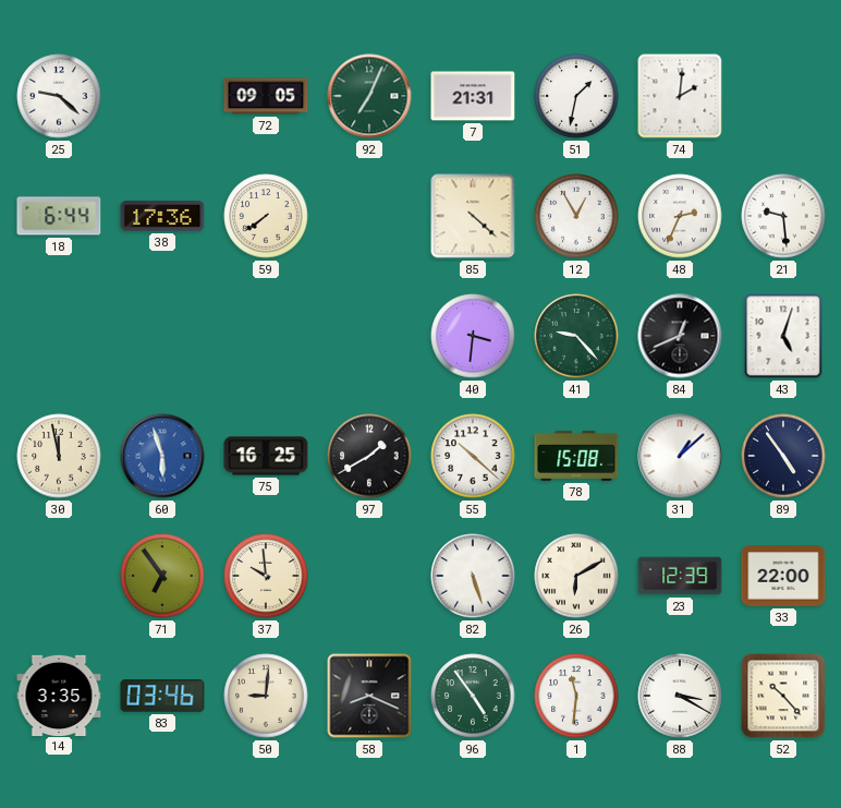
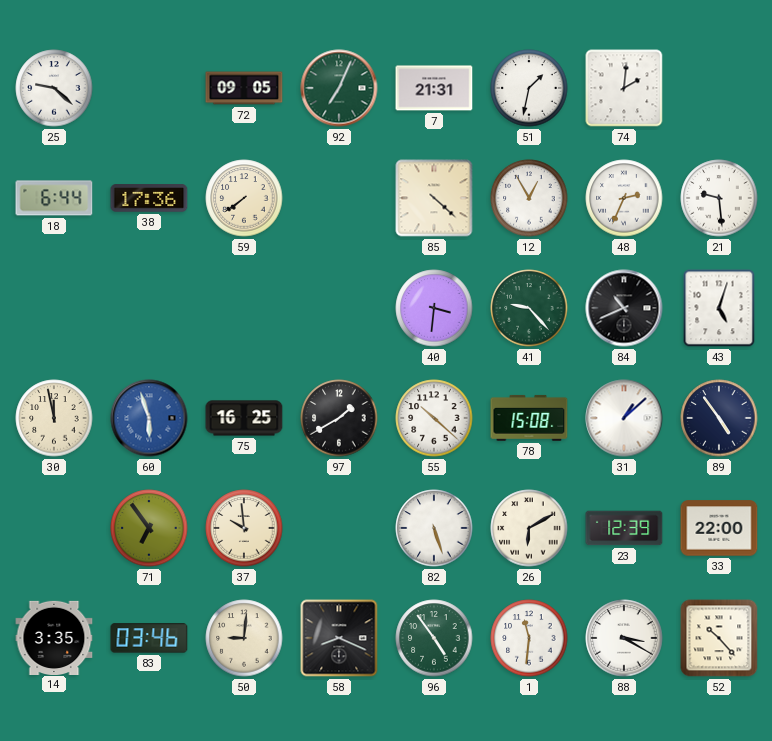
84: 12:41 -> 10:41
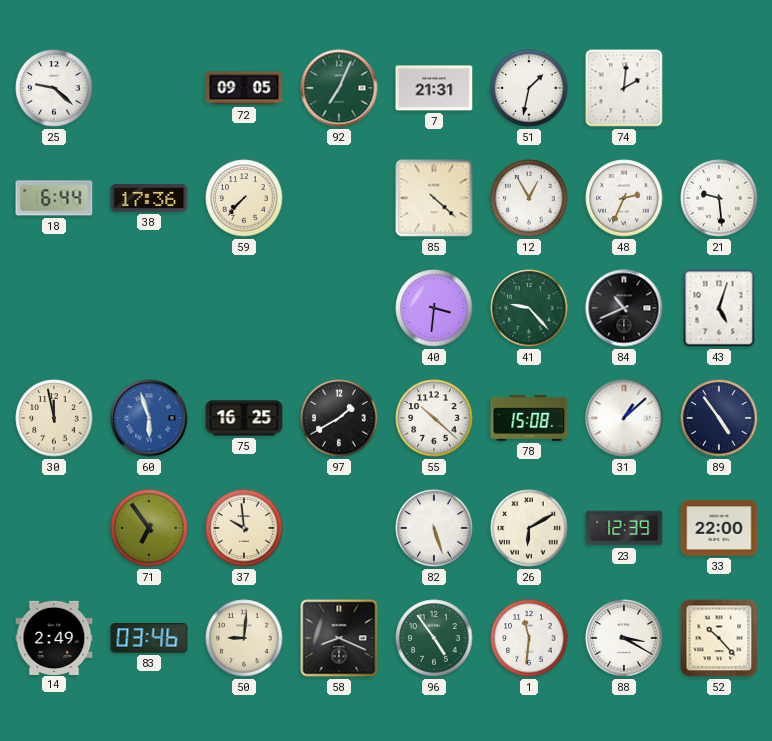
59: 7:39 -> 7:37
14: 3:35 -> 2:49
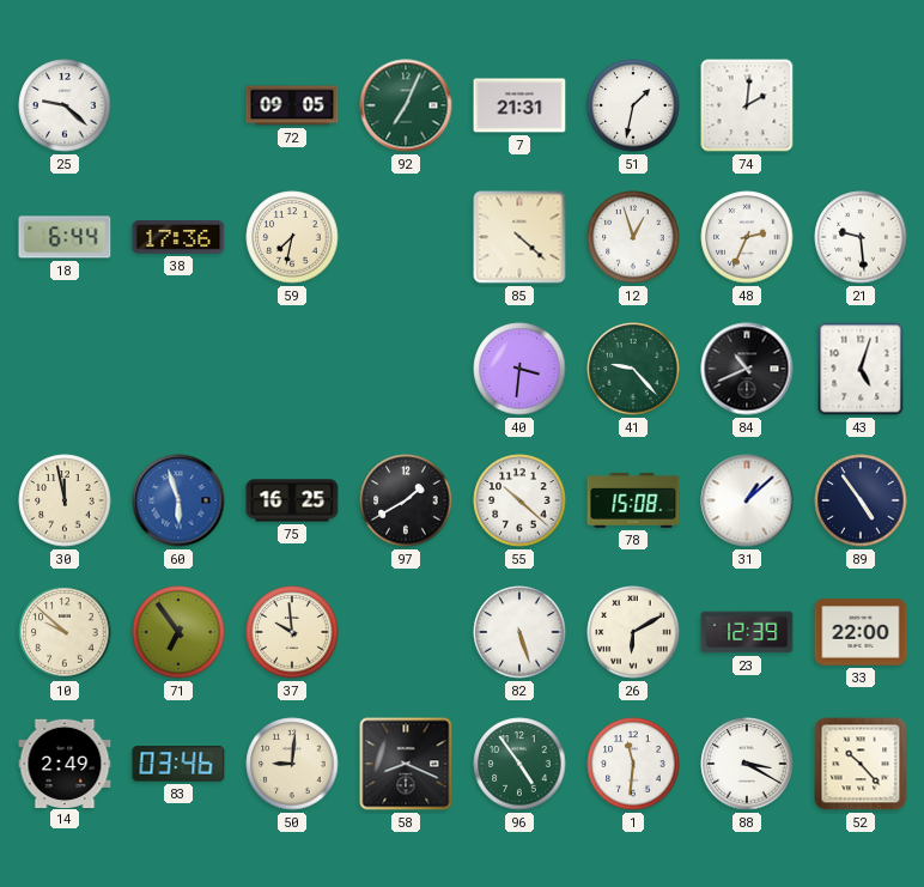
59: 7:37 -> 7:32
12: 12:55 -> 12:57
10: none -> 9:52
